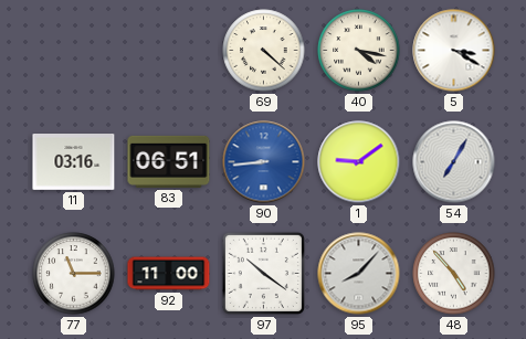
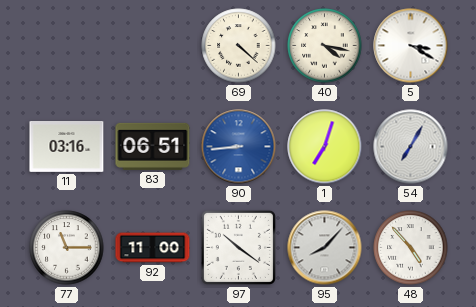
1: 9:09 -> 7:03
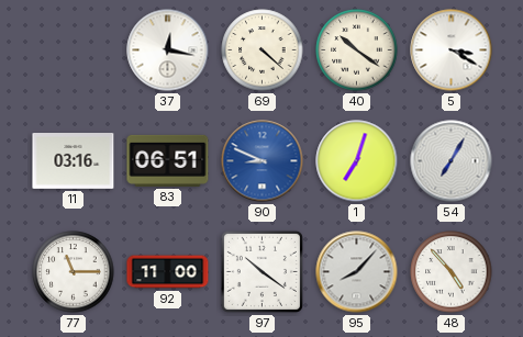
37: none -> 12:17
40: 4:17 -> 10:21
90: 8:44 -> 8:49
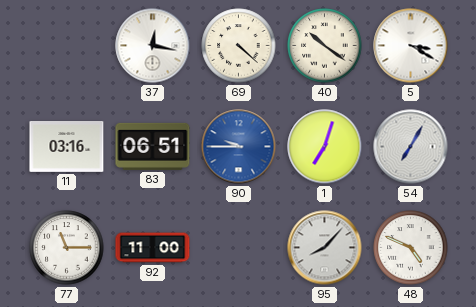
90: 8:49 -> 9:45
97: 10:21 -> none
48: 4:53 -> 4:49
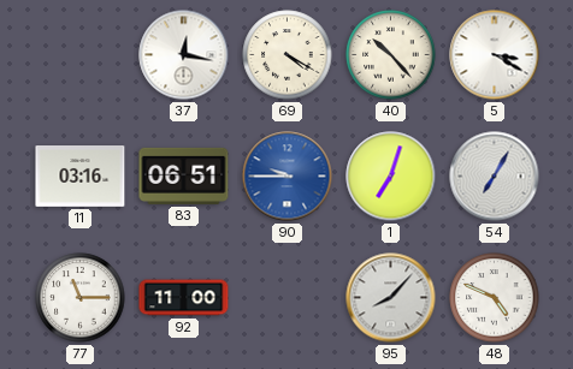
69: 4:22 -> 4:20
40: 10:21 -> 10:23
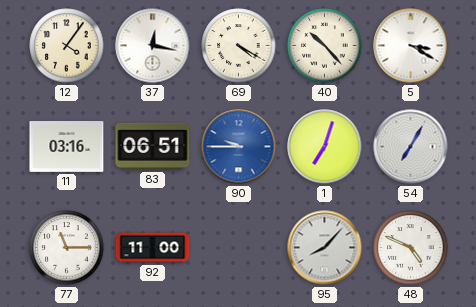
12: none -> 4:06
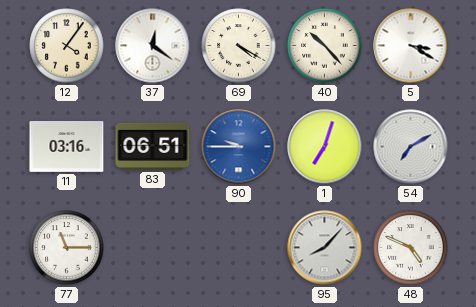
37: 12:17 -> 12:21
54: 7:05 -> 7:10
92: 11:00 -> none
